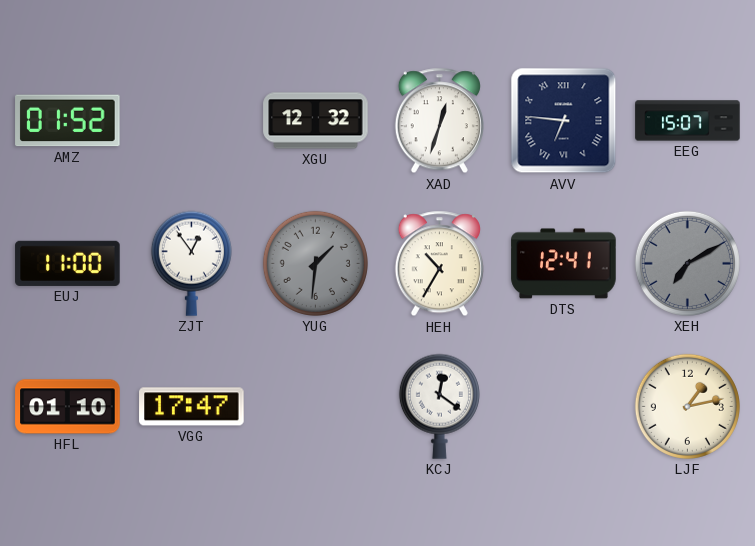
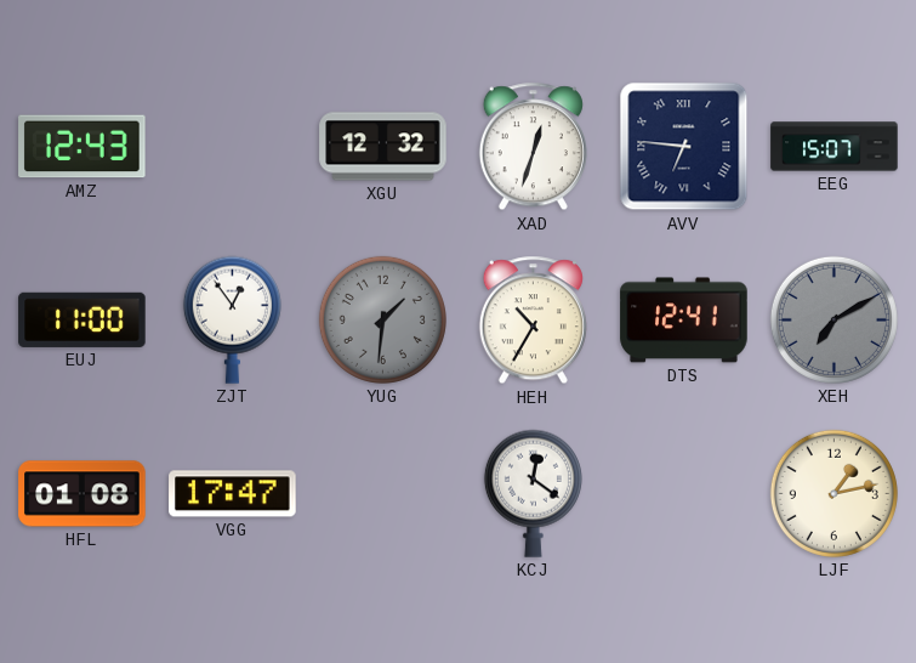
AMZ: 01:52 -> 12:43
HFL: 01:10 -> 01:08
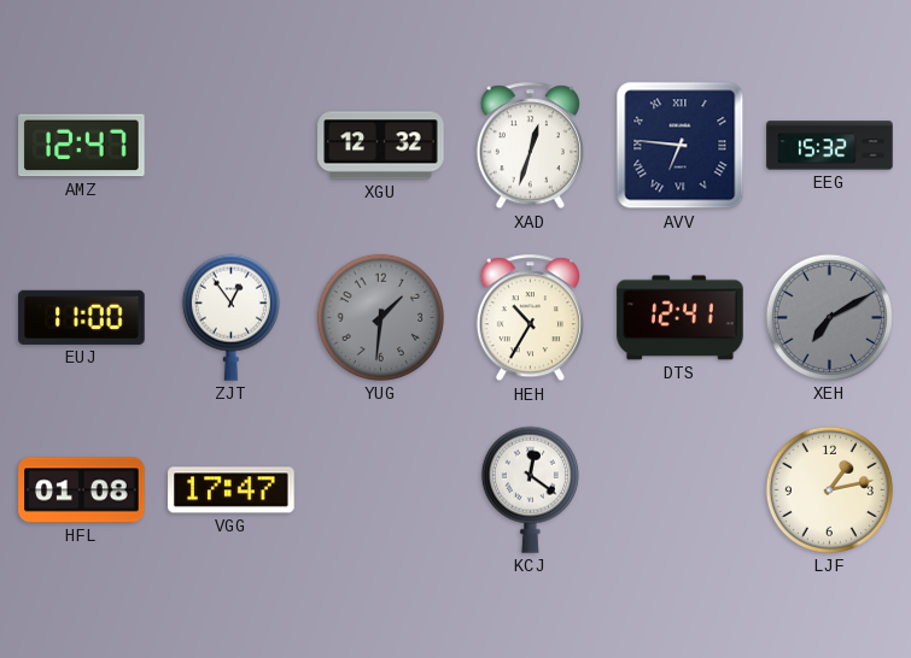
AMZ: 12:43 -> 12:47
EEG: 15:07 -> 15:32
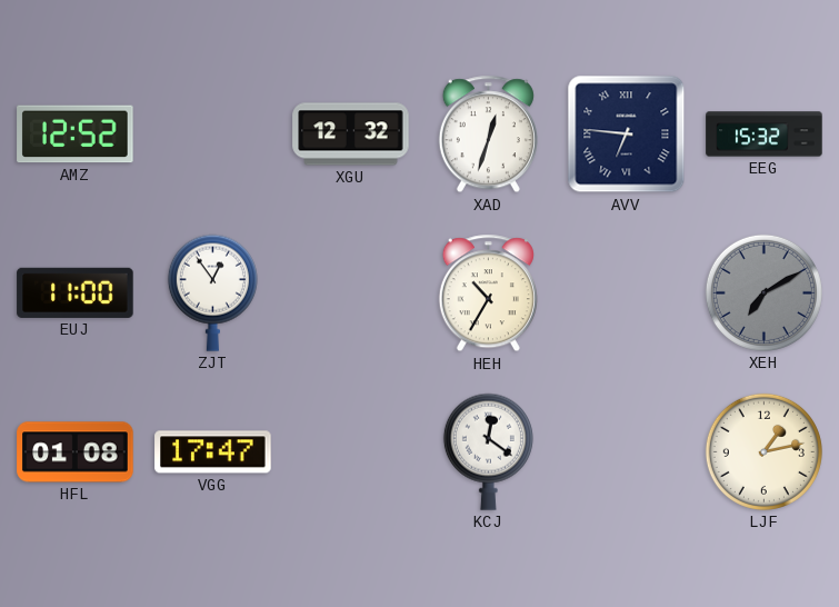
AMZ: 12:47 -> 12:52
YUG: 1:31 -> none
DTS: 12:41 -> none
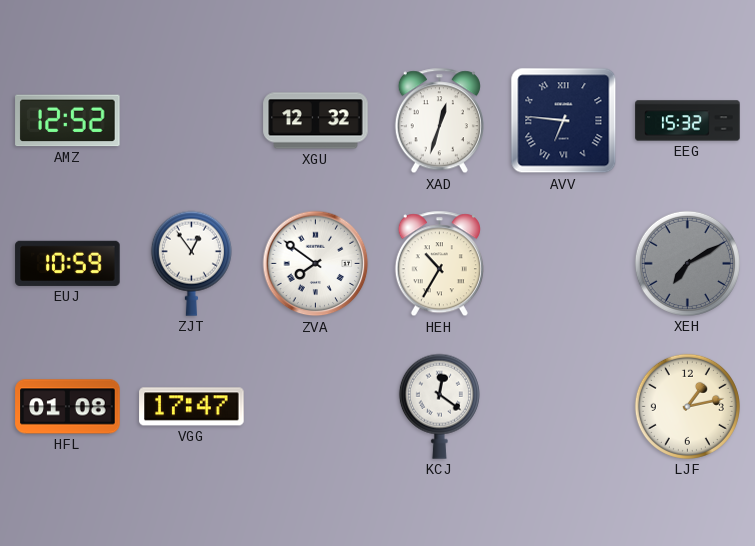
EUJ: 11:00 -> 10:59
ZVA: none -> 7:51
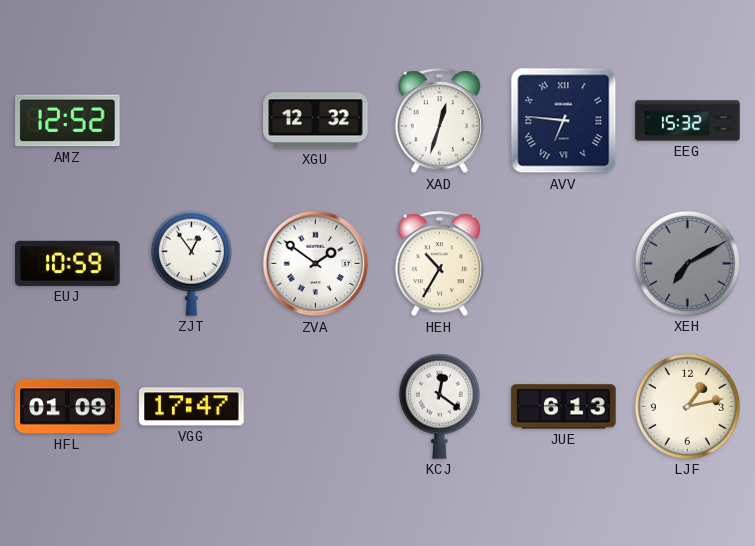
ZVA: 7:51 -> 1:51
HFL: 01:08 -> 01:09
JUE: none -> 6:13
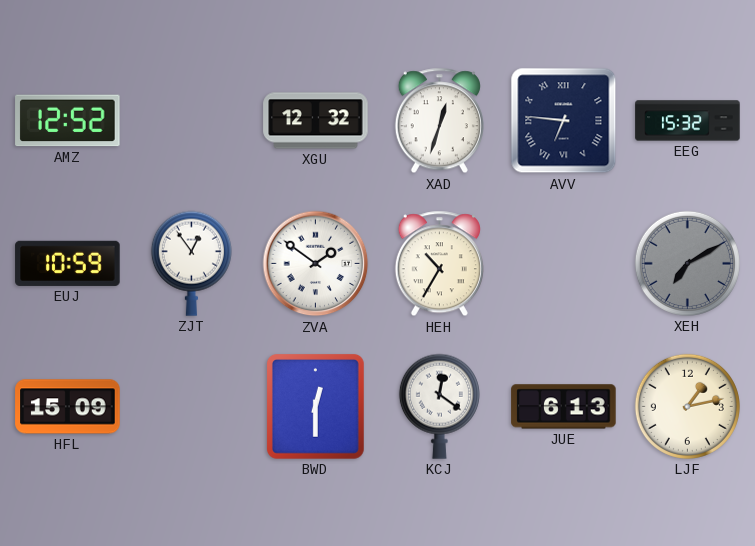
HFL: 01:09 -> 15:09
VGG: 17:47 -> none
BWD: none -> 12:30
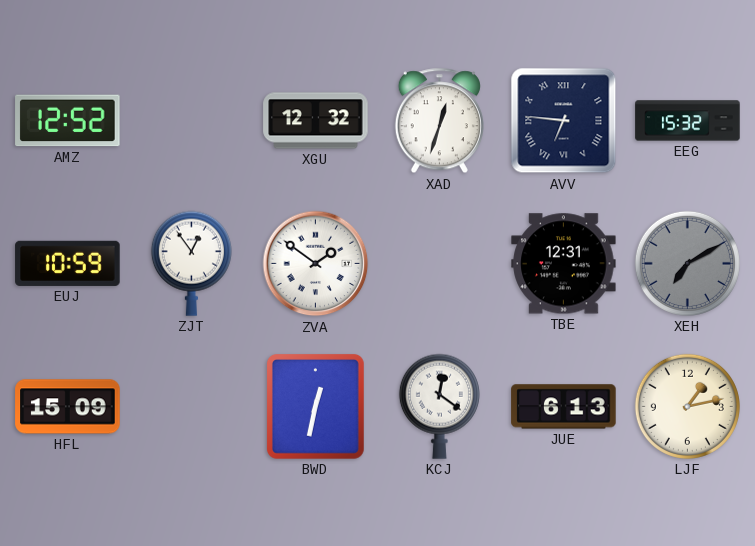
HEH: 10:35 -> none
TBE: none -> 12:31
BWD: 12:30 -> 12:32
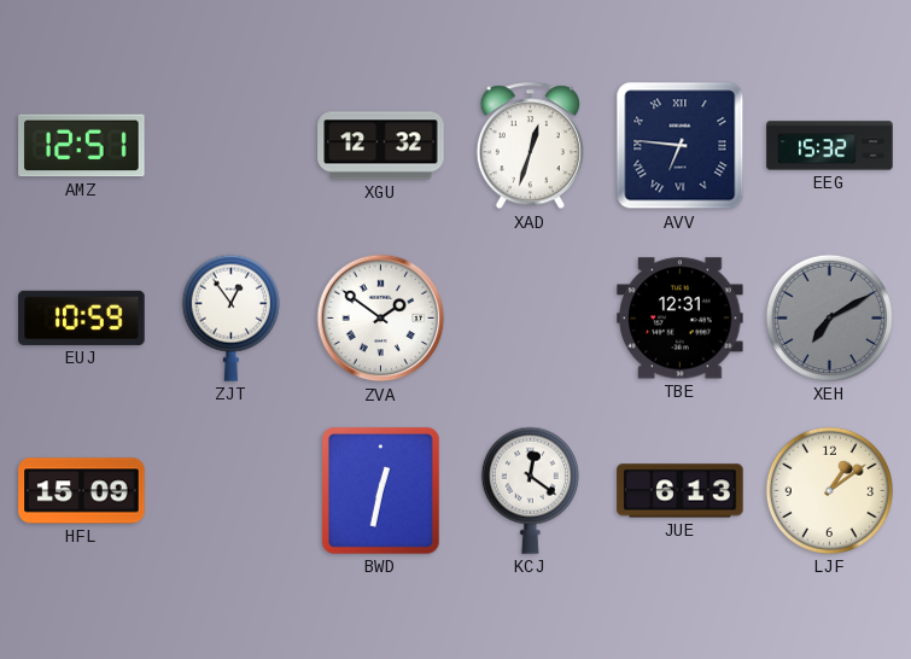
AMZ: 12:52 -> 12:51
LJF: 1:13 -> 1:09
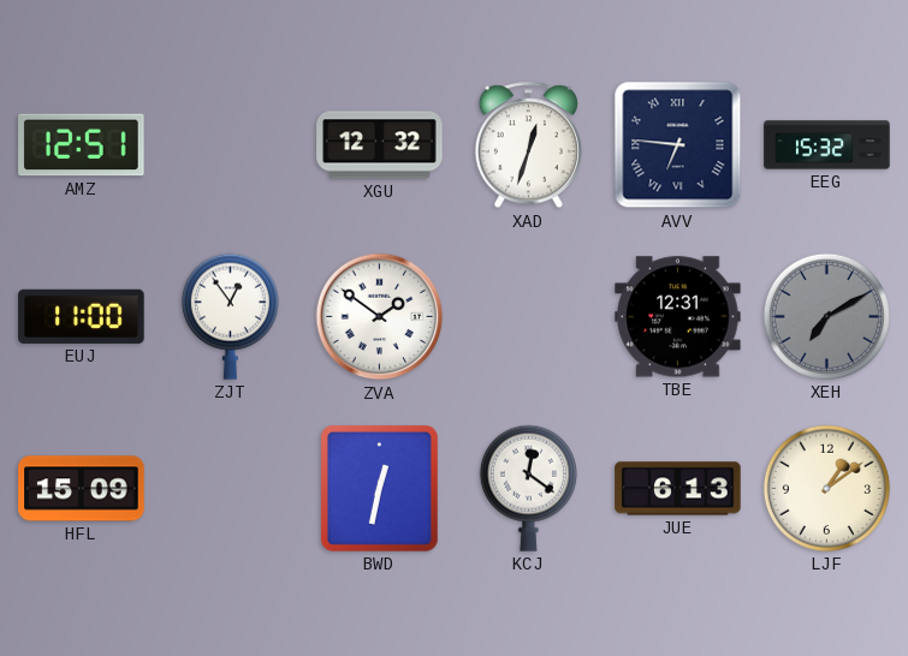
EUJ: 10:59 -> 11:00
